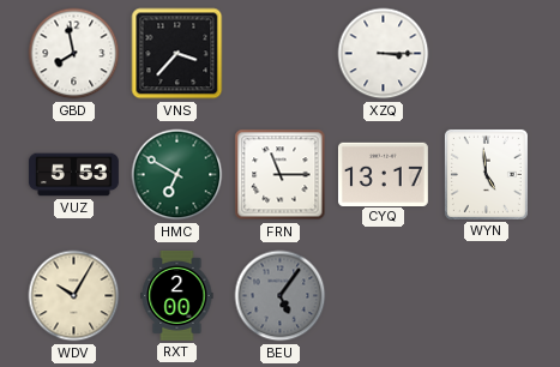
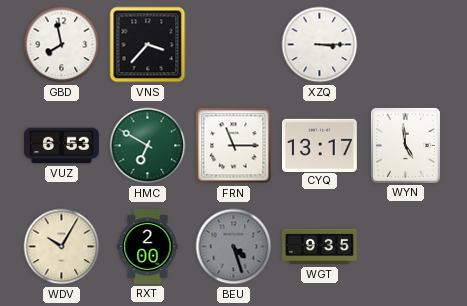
VUZ: 5:53 -> 6:53
BEU: 5:06 -> 4:27
WGT: none -> 9:35
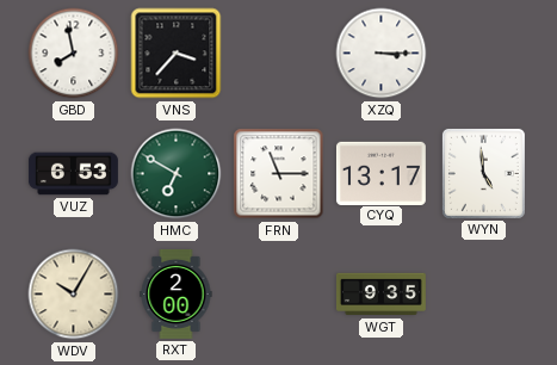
BEU: 4:27 -> none
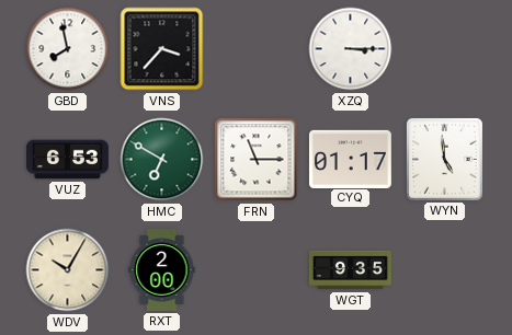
CYQ: 13:17 -> 01:17
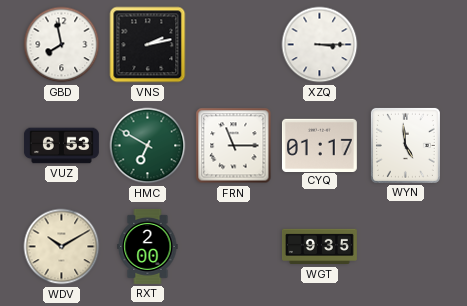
VNS: 3:37 -> 2:13
WDV: 10:05 -> 10:10
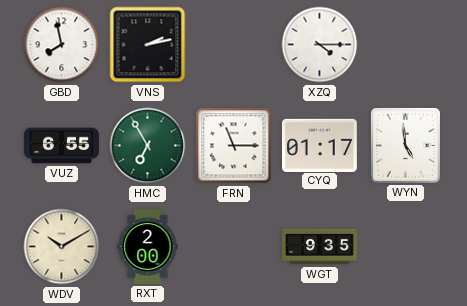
XZQ: 3:15 -> 4:15
VUZ: 6:53 -> 6:55
HMC: 6:50 -> 6:55
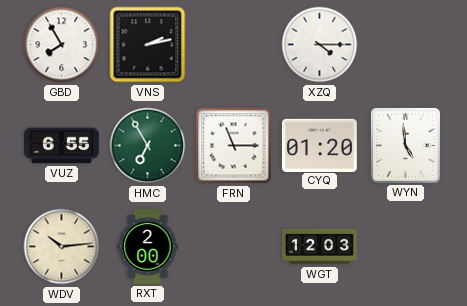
GBD: 7:58 -> 7:55
CYQ: 01:17 -> 01:20
WDV: 10:10 -> 10:14
WGT: 9:35 -> 12:03
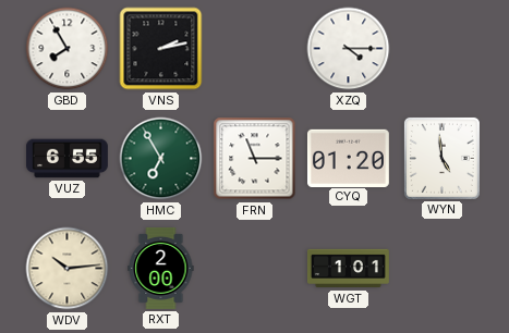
WGT: 12:03 -> 1:01
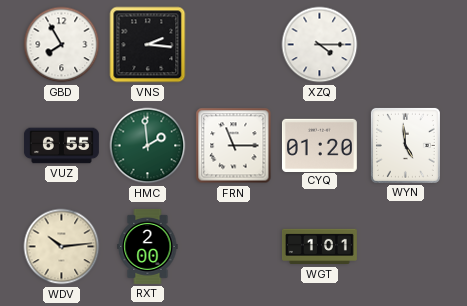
VNS: 2:13 -> 2:16
HMC: 6:55 -> 1:59
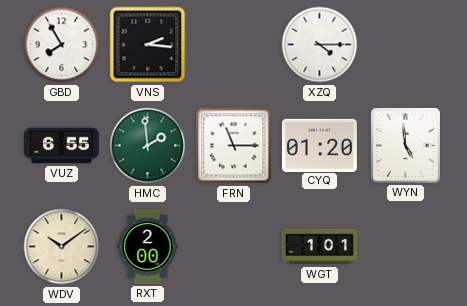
WDV: 10:14 -> 10:09
